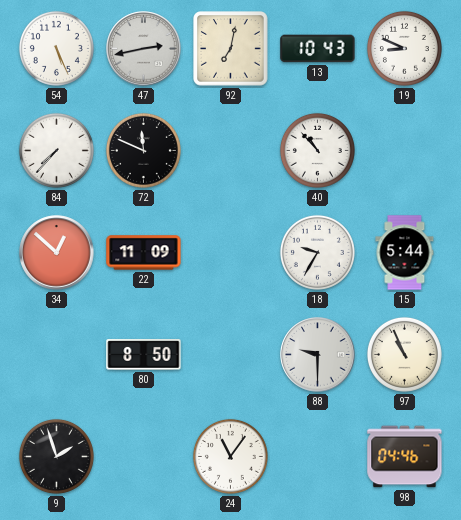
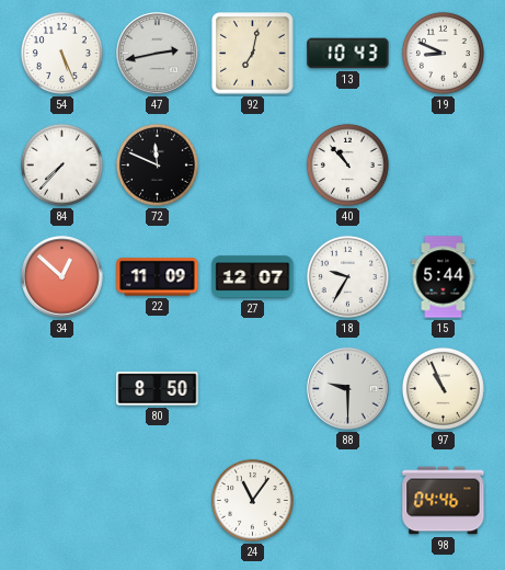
27: none -> 12:07
9: 1:57 -> none
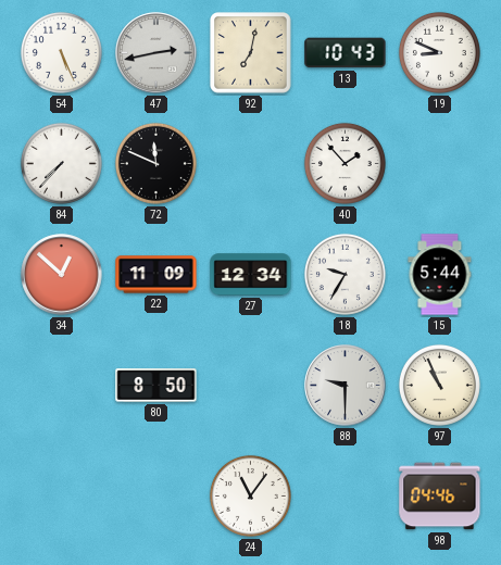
40: 10:53 -> 1:53
27: 12:07 -> 12:34
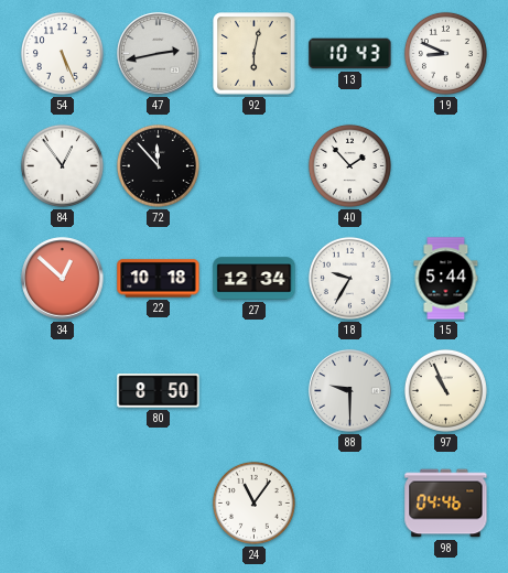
92: 7:02 -> 6:02
84: 7:37 -> 12:54
72: 11:49 -> 11:53
22: 11:09 -> 10:18
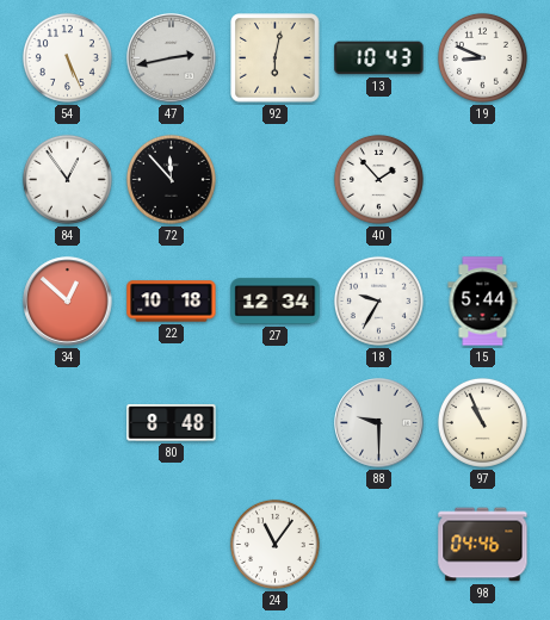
80: 8:50 -> 8:48
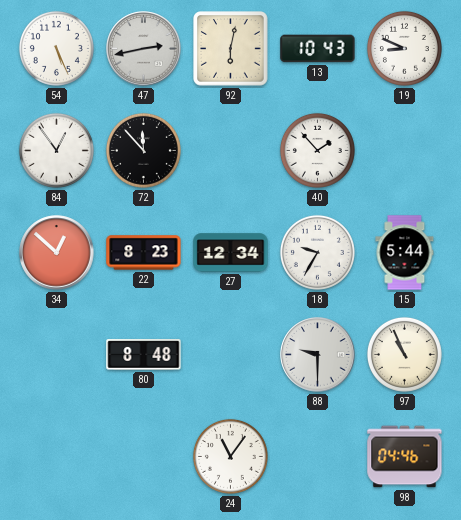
22: 10:18 -> 8:23
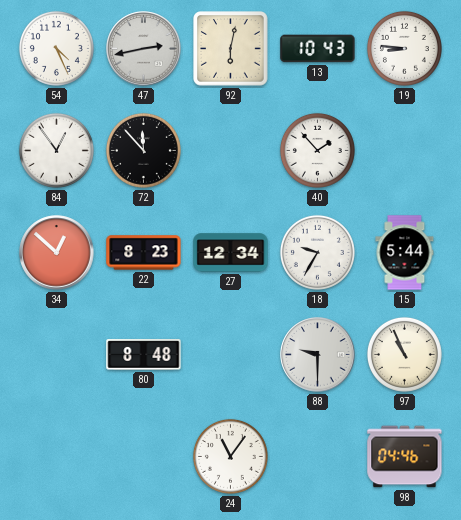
54: 5:26 -> 4:26
19: 8:49 -> 8:46
